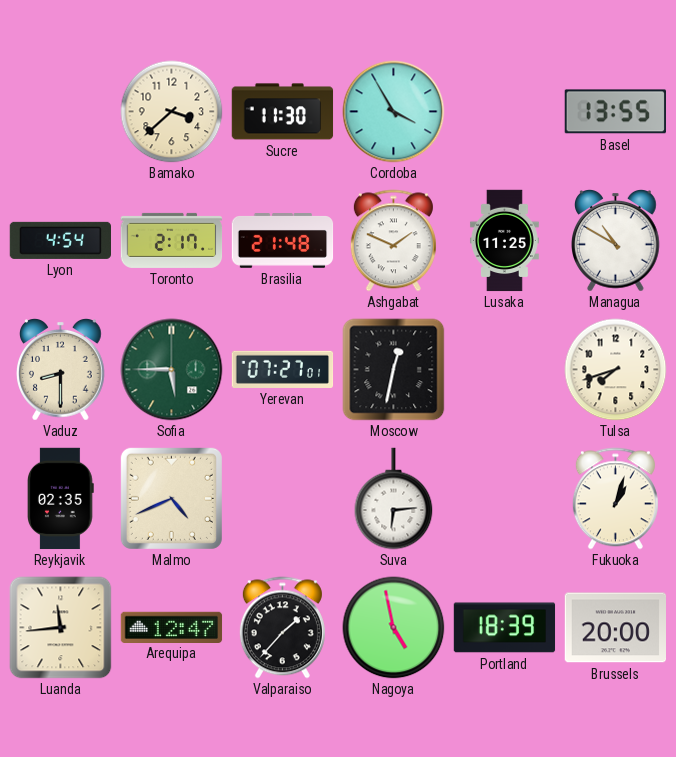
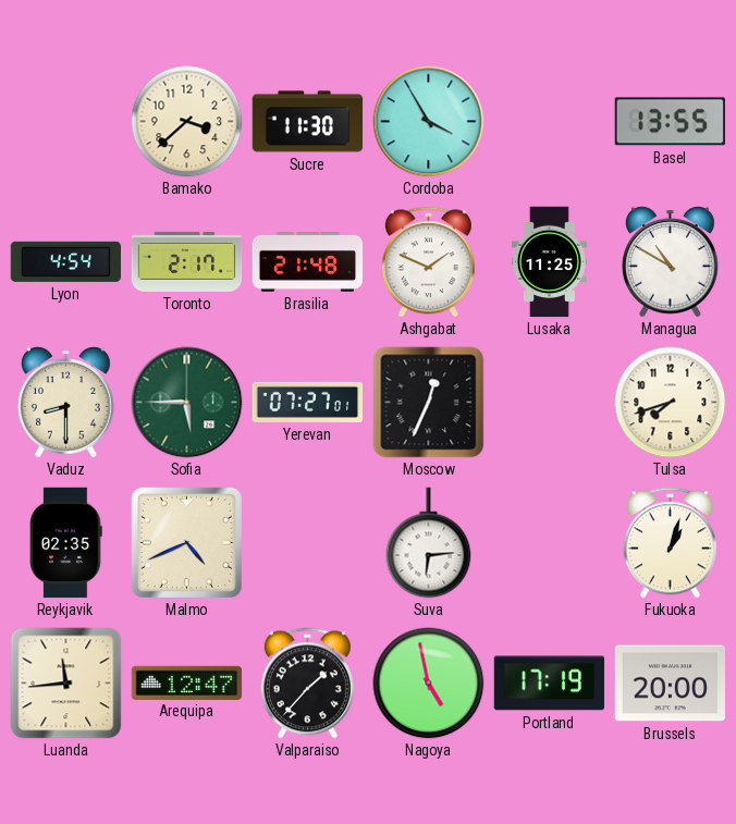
Moscow: 12:32 -> 12:34
Portland: 18:39 -> 17:19
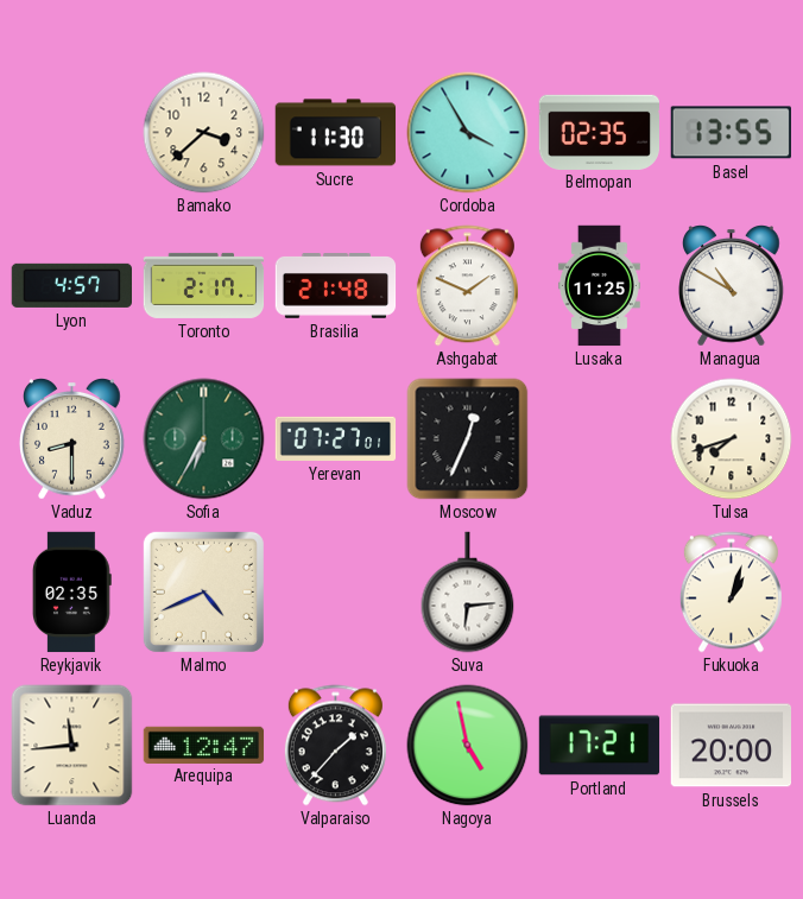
Belmopan: none -> 02:35
Lyon: 4:54 -> 4:57
Sofia: 5:45 -> 6:35
Portland: 17:19 -> 17:21
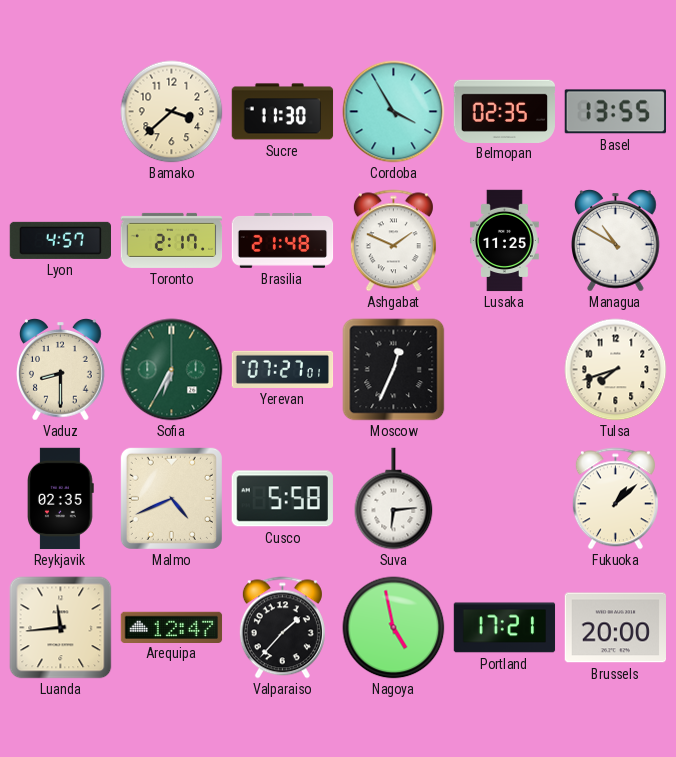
Cusco: none -> 5:58
Fukuoka: 1:03 -> 1:08
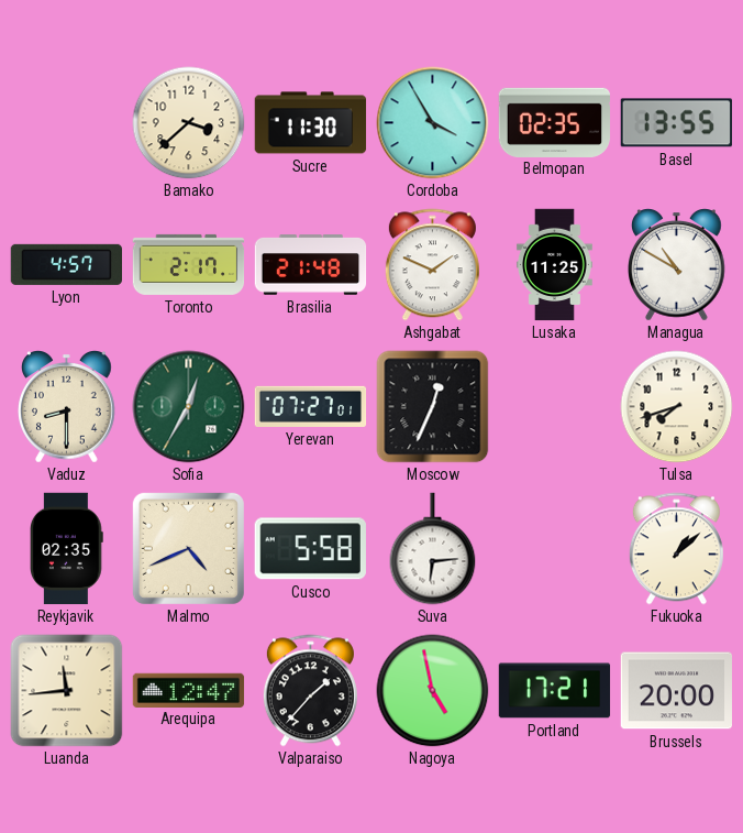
Sofia: 6:35 -> 12:35
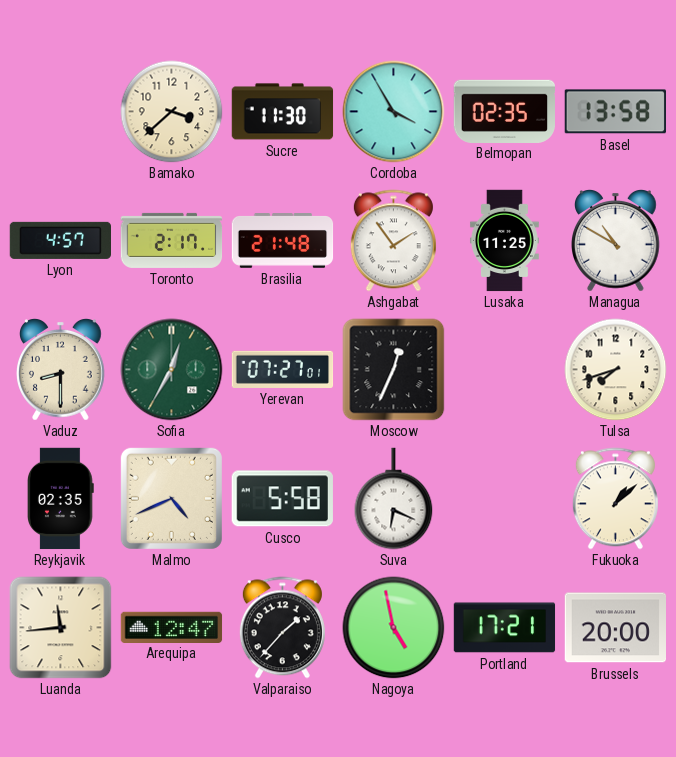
Basel: 13:55 -> 13:58
Ashgabat: 1:49 -> 1:54
Suva: 6:14 -> 6:19
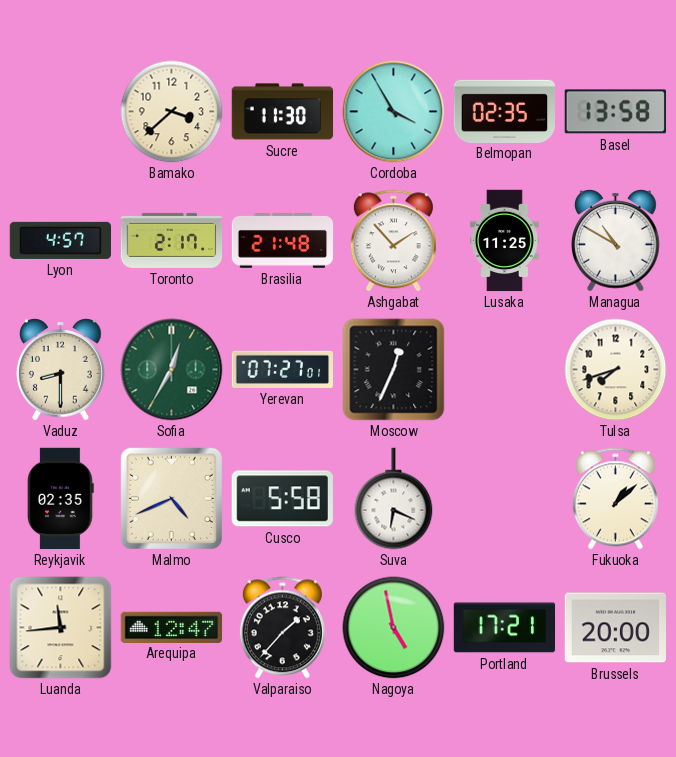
Ashgabat: 1:54 -> 1:53
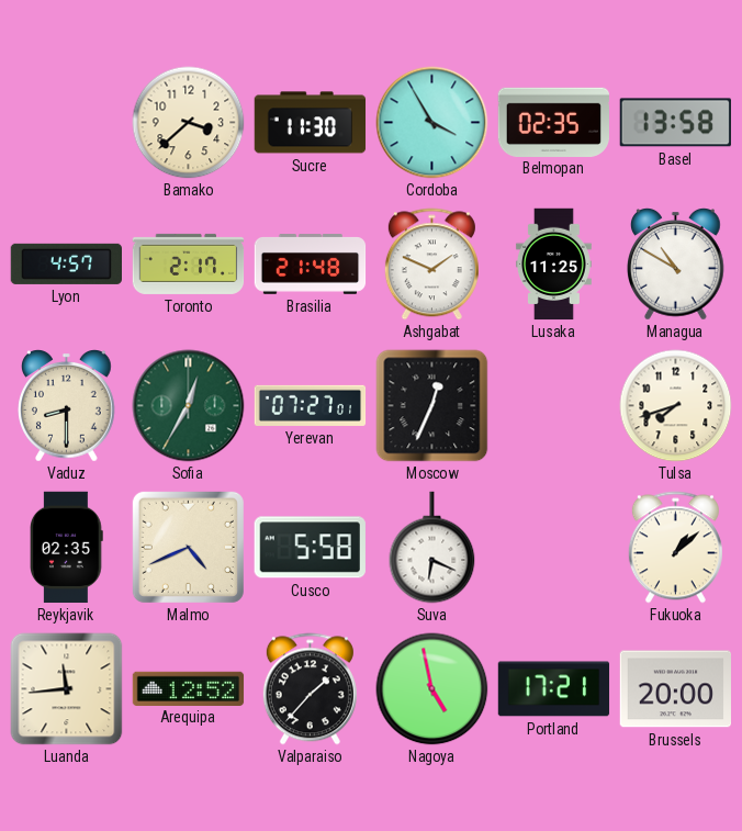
Ashgabat: 1:53 -> 1:49
Arequipa: 12:47 -> 12:52
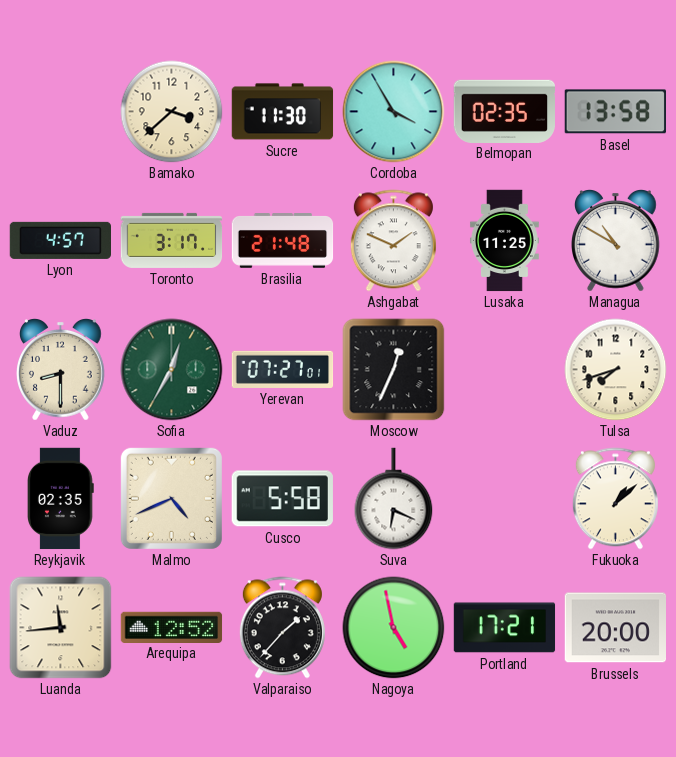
Toronto: 2:17 -> 3:17
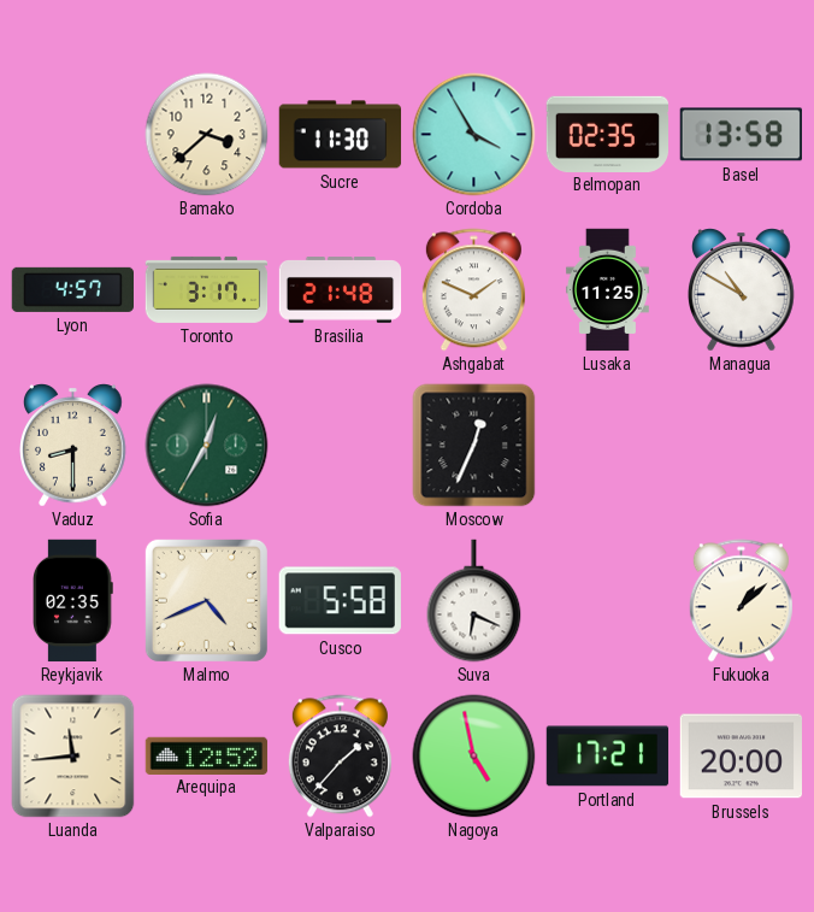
Yerevan: 07:27 -> none
Tulsa: 7:42 -> none
